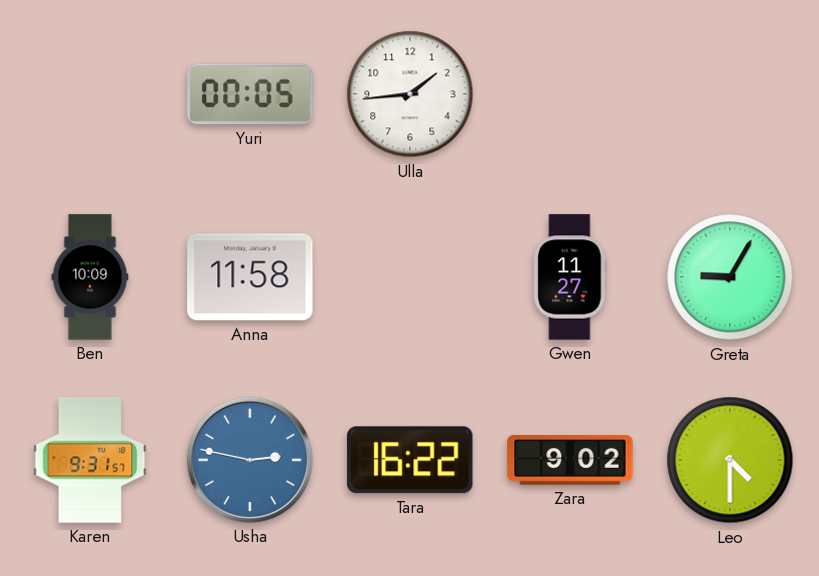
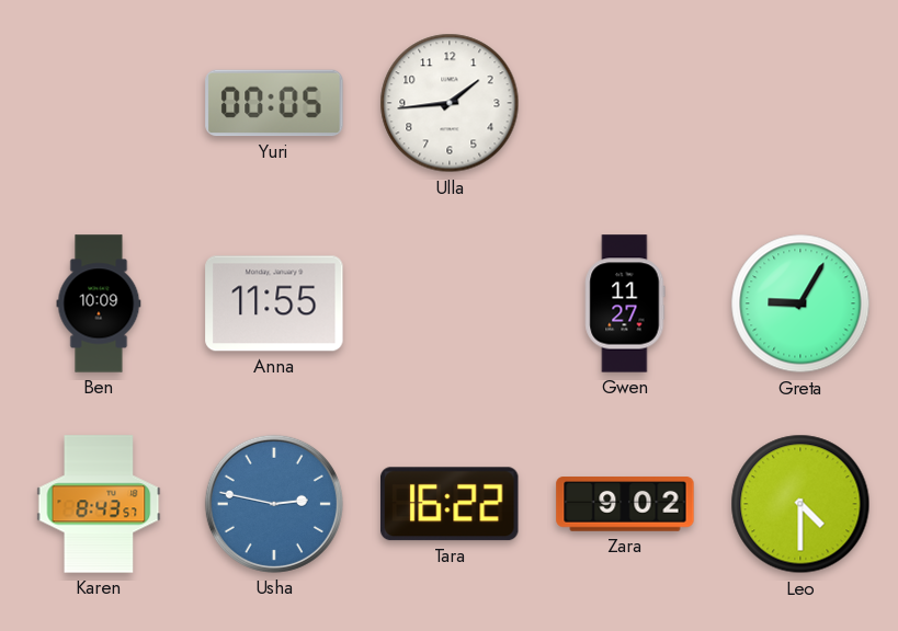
Anna: 11:58 -> 11:55
Karen: 9:31 -> 8:43
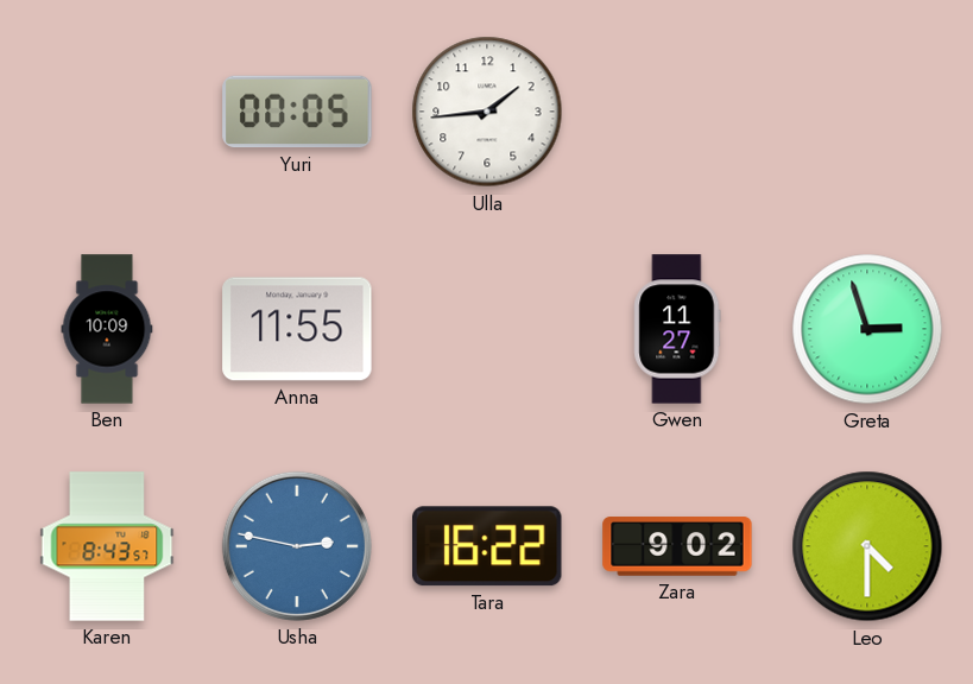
Greta: 9:05 -> 2:57
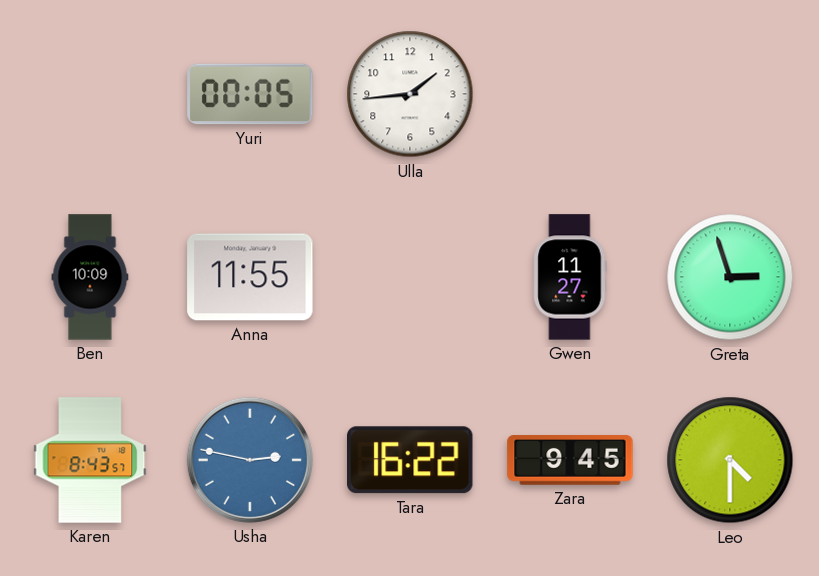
Zara: 9:02 -> 9:45
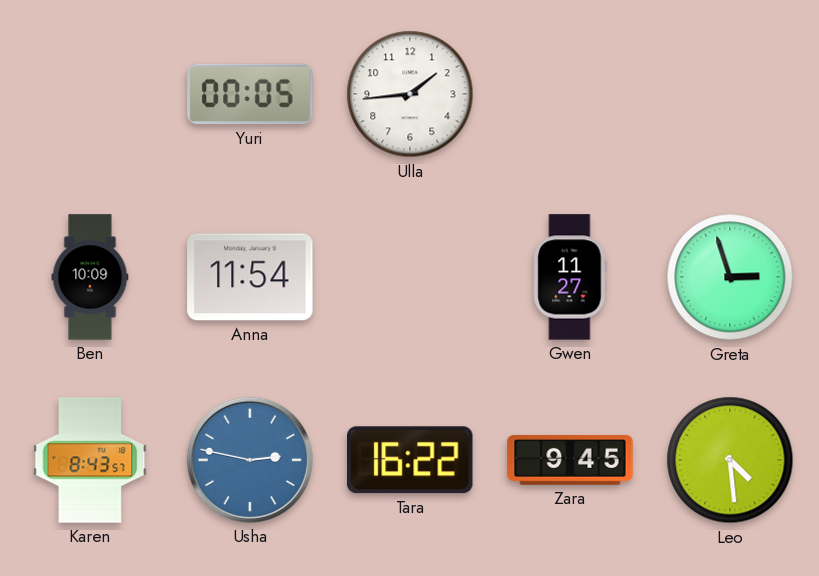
Anna: 11:55 -> 11:54
Leo: 4:30 -> 4:29
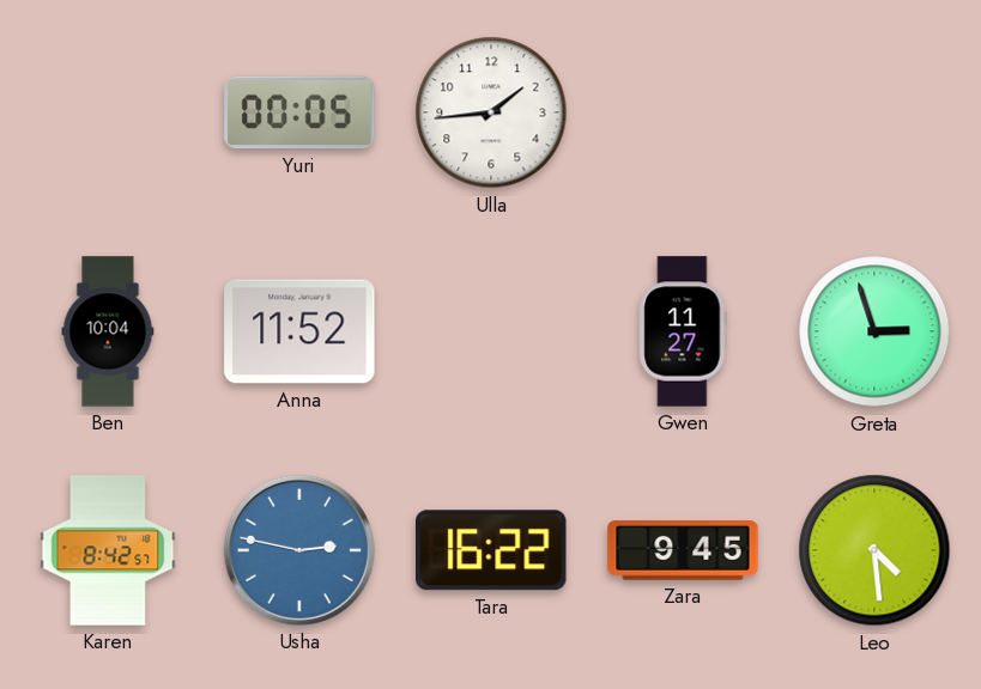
Ben: 10:09 -> 10:04
Anna: 11:54 -> 11:52
Karen: 8:43 -> 8:42
